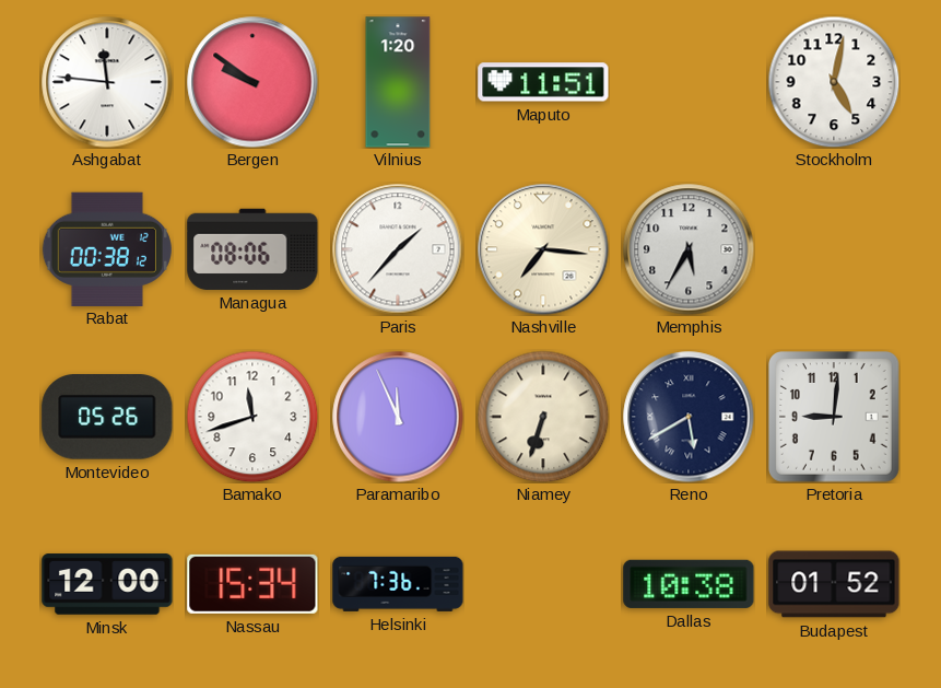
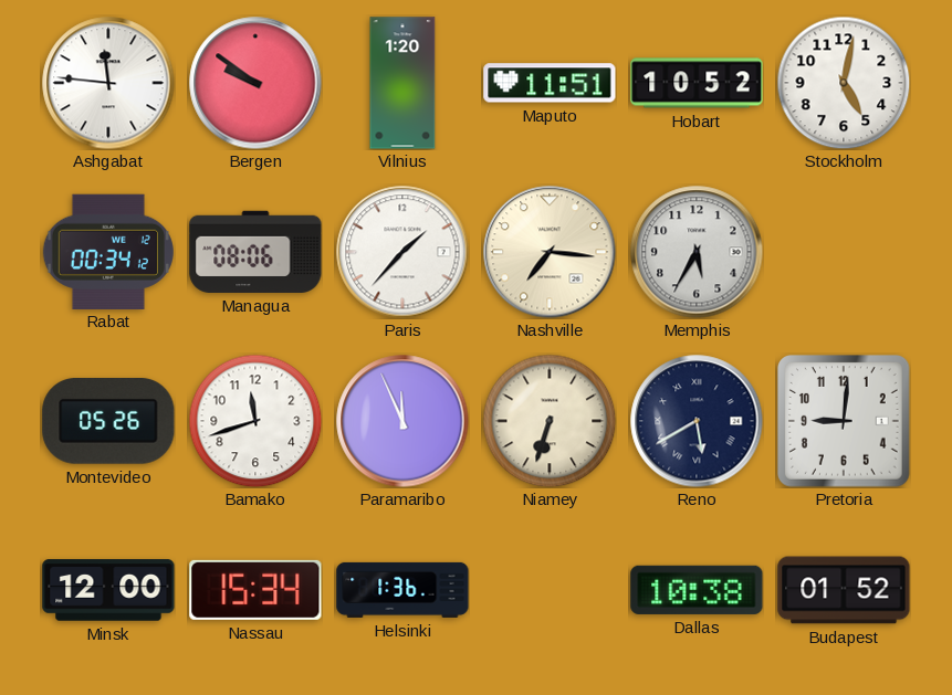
Hobart: none -> 10:52
Rabat: 00:38 -> 00:34
Helsinki: 7:36 -> 1:36
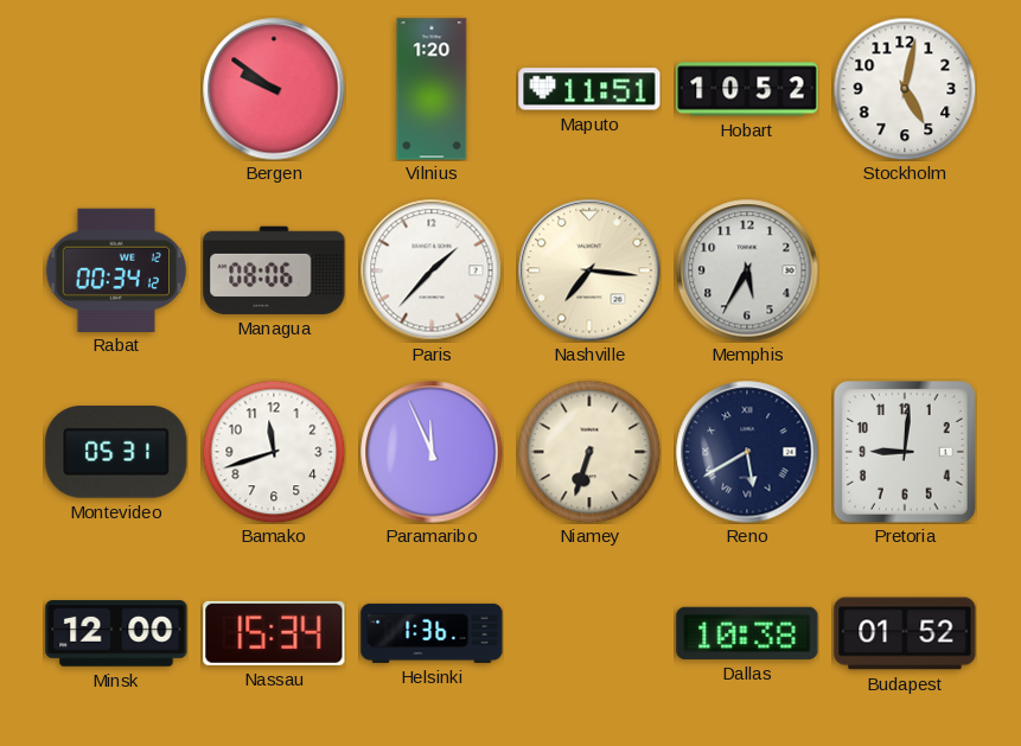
Ashgabat: 11:46 -> none
Montevideo: 05:26 -> 05:31
